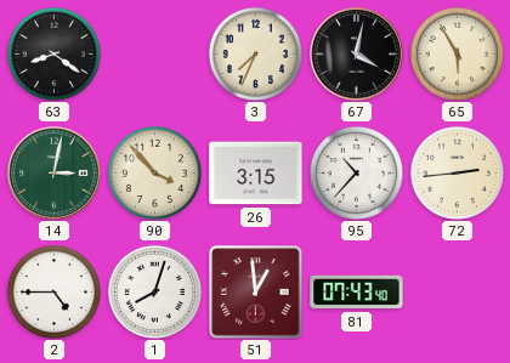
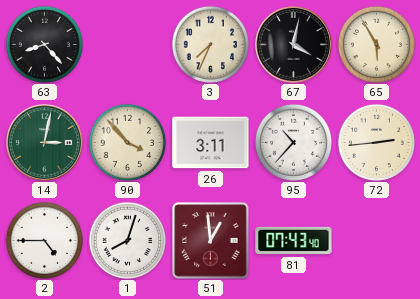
63: 8:21 -> 8:23
26: 3:15 -> 3:11
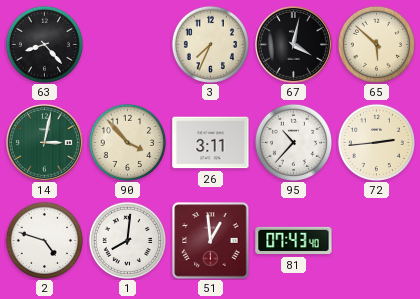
65: 5:55 -> 5:52
2: 4:45 -> 4:48
1: 8:03 -> 8:01
